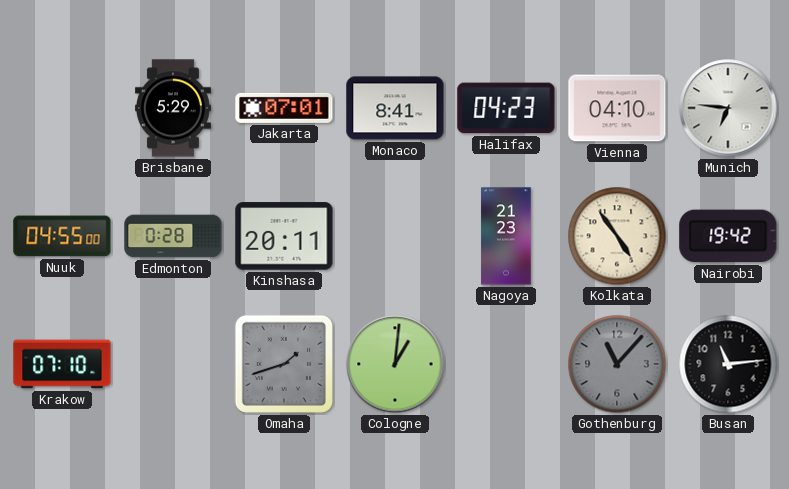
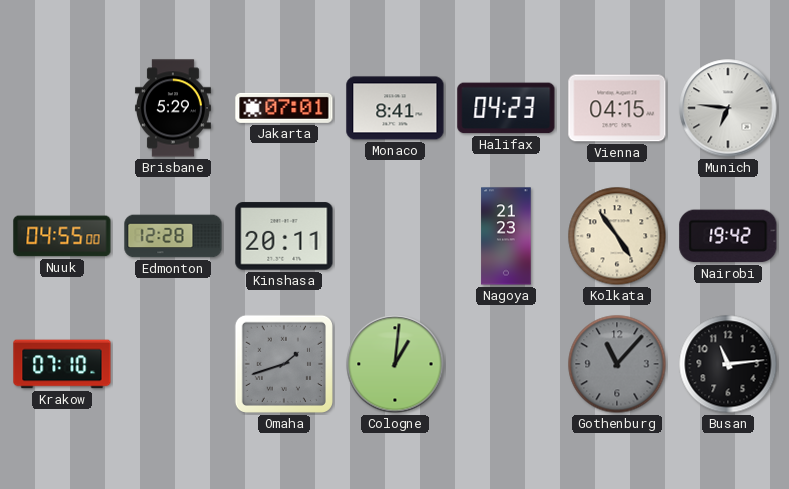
Vienna: 04:10 -> 04:15
Edmonton: 0:28 -> 12:28
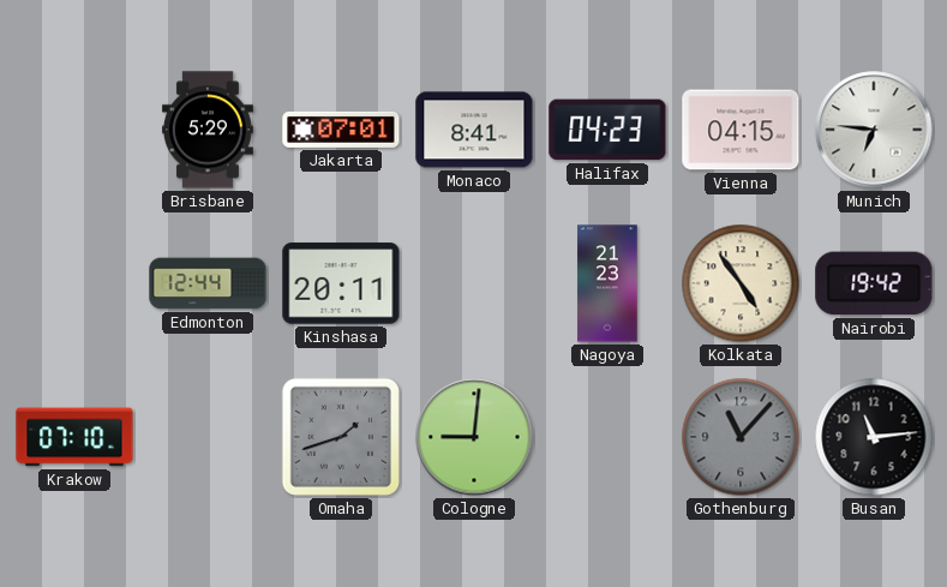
Nuuk: 04:55 -> none
Edmonton: 12:28 -> 12:44
Cologne: 1:01 -> 9:01
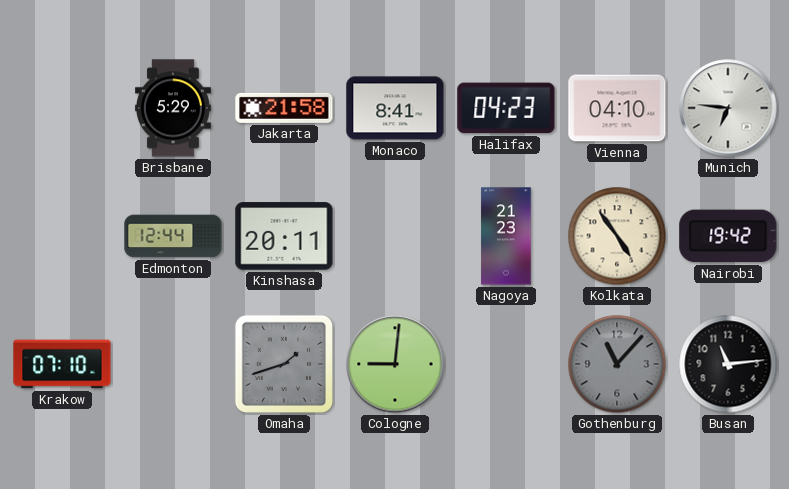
Jakarta: 07:01 -> 21:58
Vienna: 04:15 -> 04:10
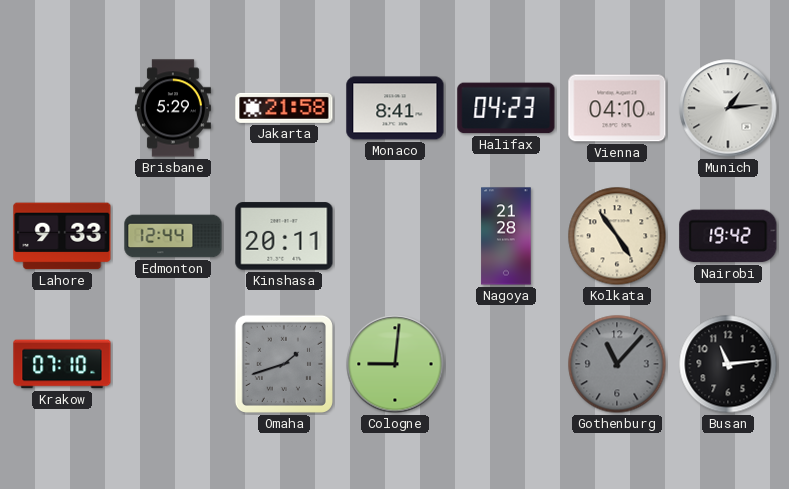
Munich: 6:46 -> 1:14
Lahore: none -> 9:33
Nagoya: 21:23 -> 21:28
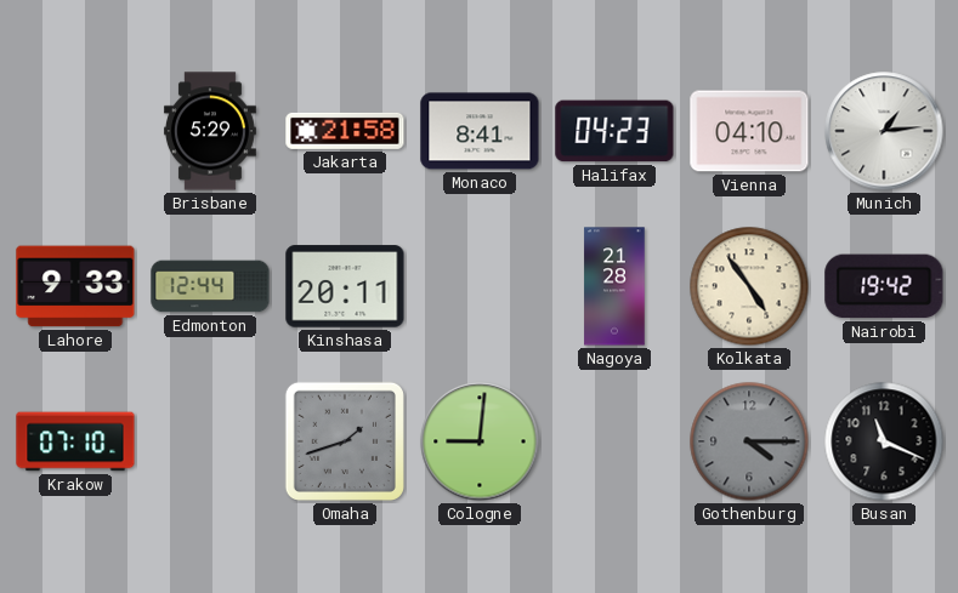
Gothenburg: 11:07 -> 4:15
Busan: 11:14 -> 11:19
